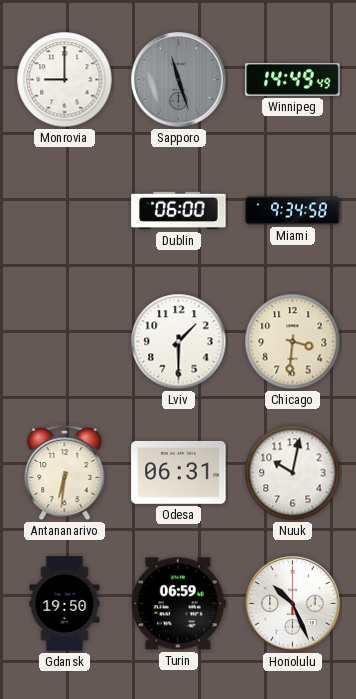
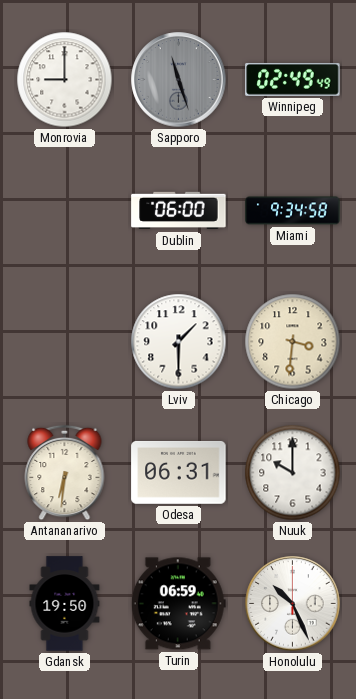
Winnipeg: 14:49 -> 02:49
Nuuk: 10:02 -> 10:00
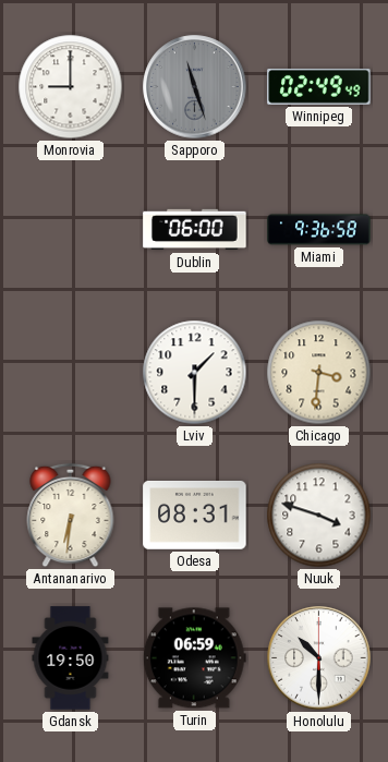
Miami: 9:34 -> 9:36
Odesa: 06:31 -> 08:31
Nuuk: 10:00 -> 3:48
Honolulu: 10:26 -> 10:30
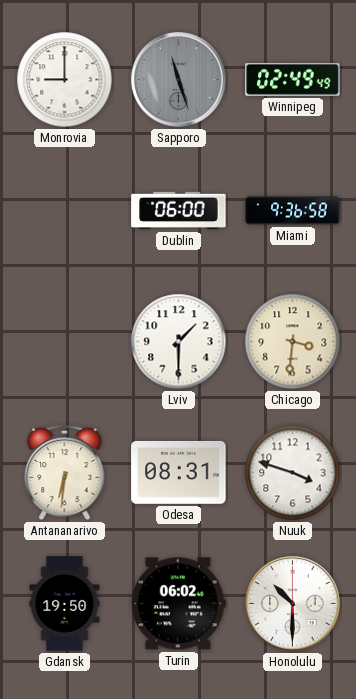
Turin: 06:59 -> 06:02
